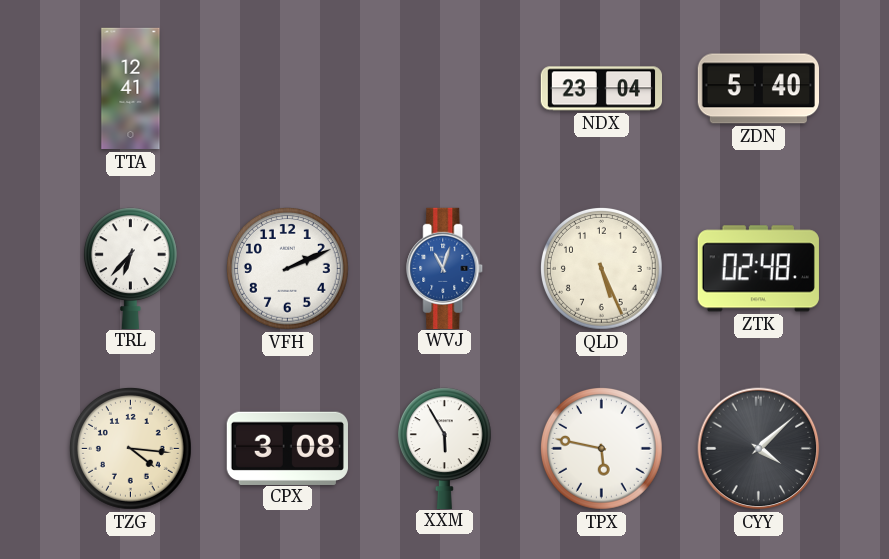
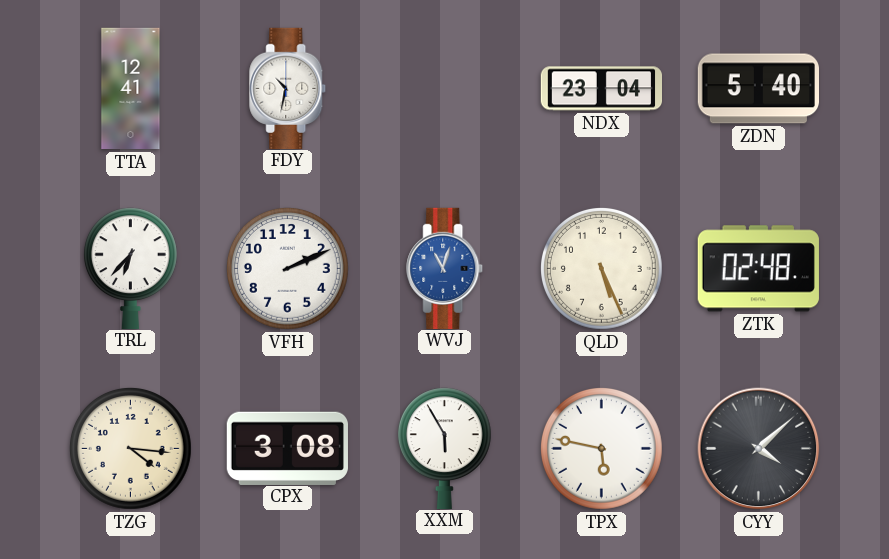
FDY: none -> 10:32
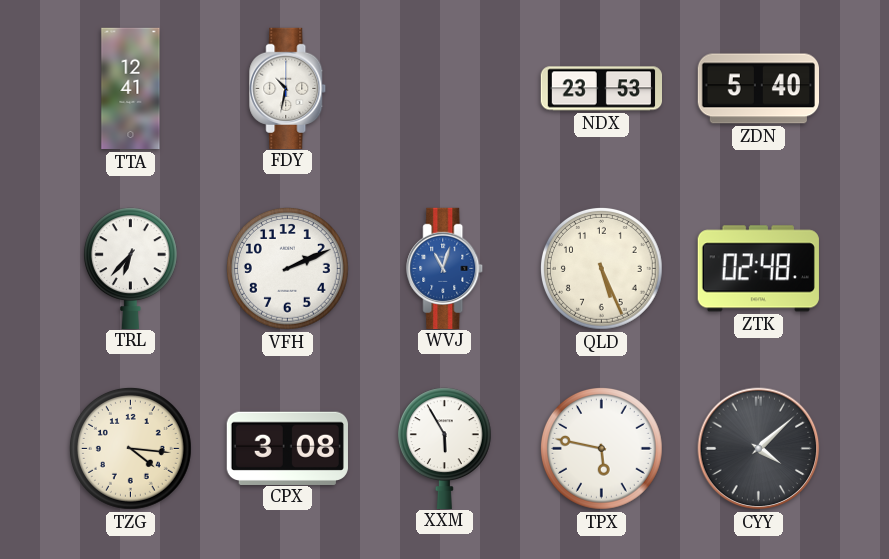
NDX: 23:04 -> 23:53
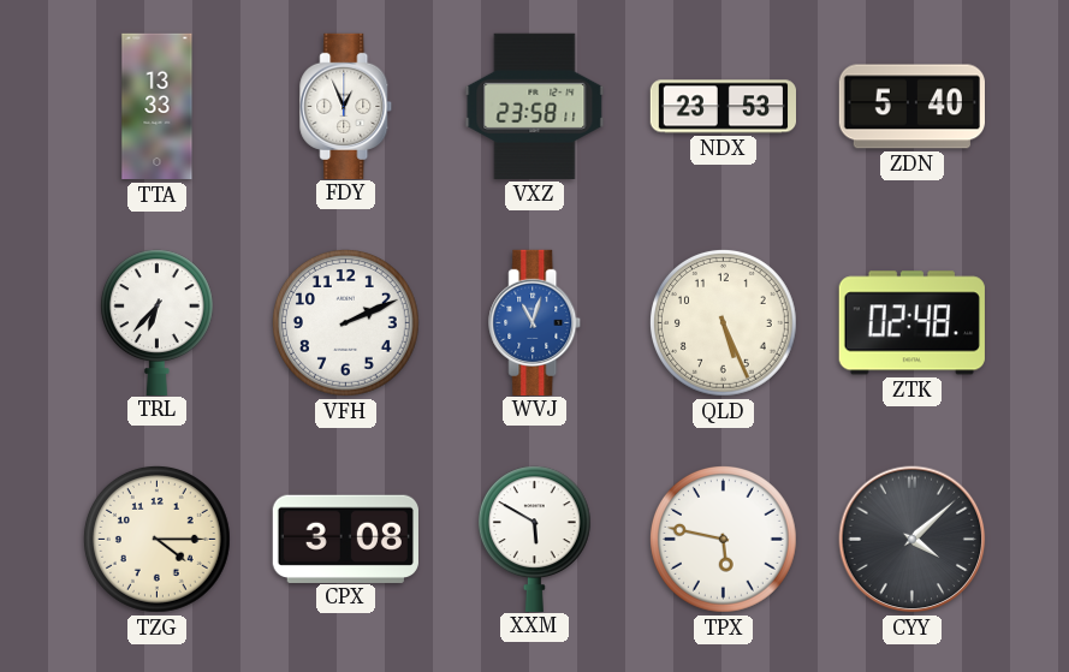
TTA: 12:41 -> 13:33
FDY: 10:32 -> 12:56
VXZ: none -> 23:58
TZG: 4:16 -> 4:15
XXM: 5:55 -> 5:50
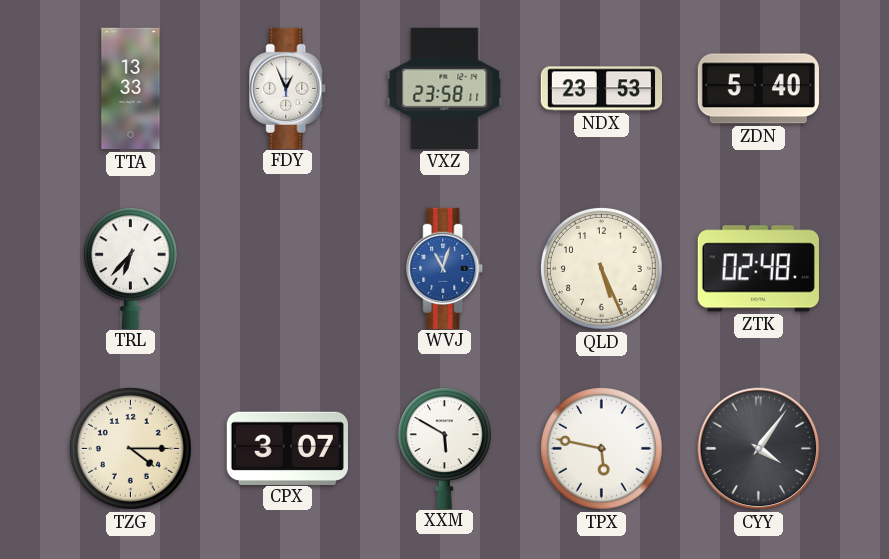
VFH: 2:11 -> none
CPX: 3:08 -> 3:07
CYY: 4:08 -> 4:06
